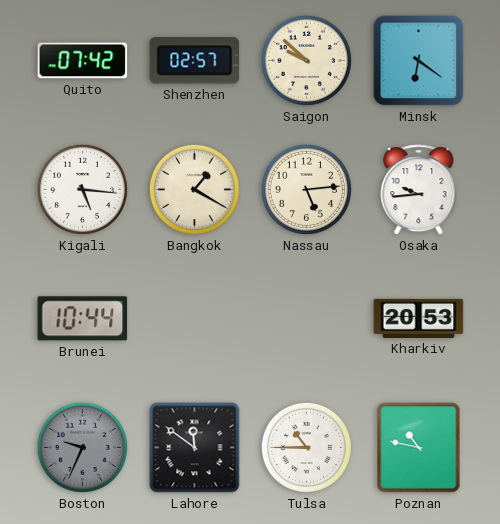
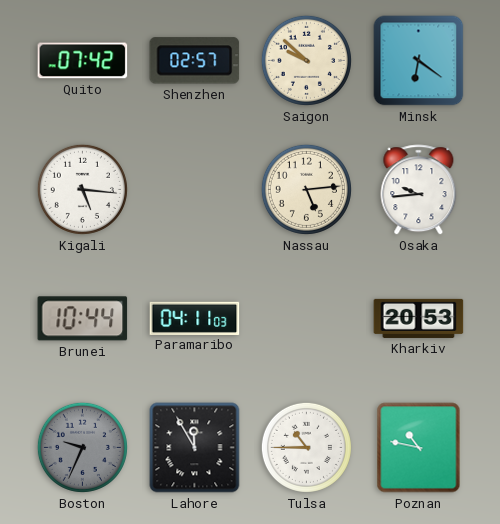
Bangkok: 1:20 -> none
Paramaribo: none -> 04:11
Lahore: 11:51 -> 11:55
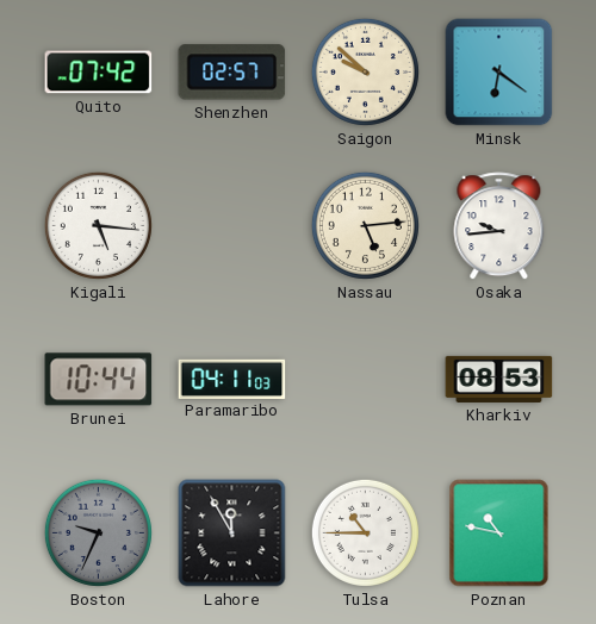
Kharkiv: 20:53 -> 08:53
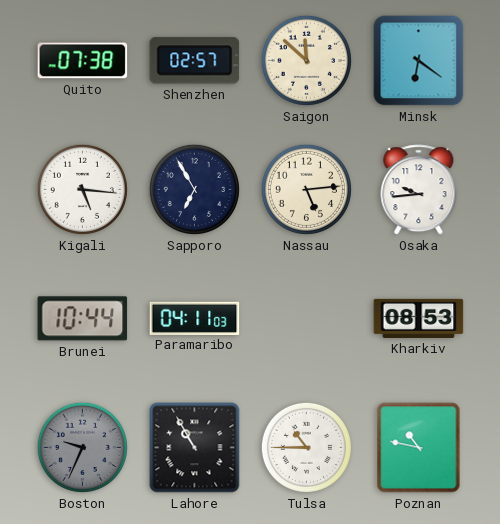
Quito: 07:42 -> 07:38
Saigon: 9:52 -> 11:52
Sapporo: none -> 6:55
Lahore: 11:55 -> 10:55
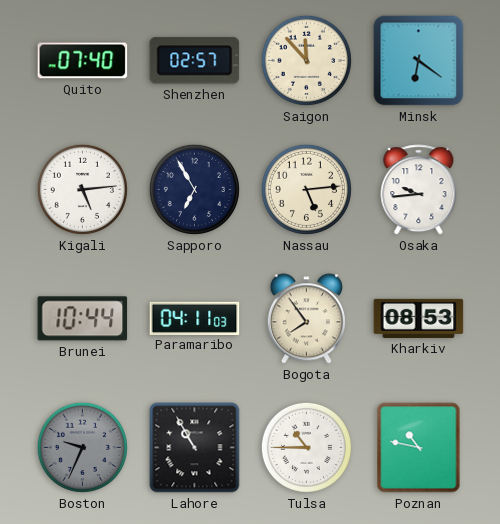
Quito: 07:38 -> 07:40
Saigon: 11:52 -> 11:53
Kigali: 5:16 -> 5:14
Bogota: none -> 7:54
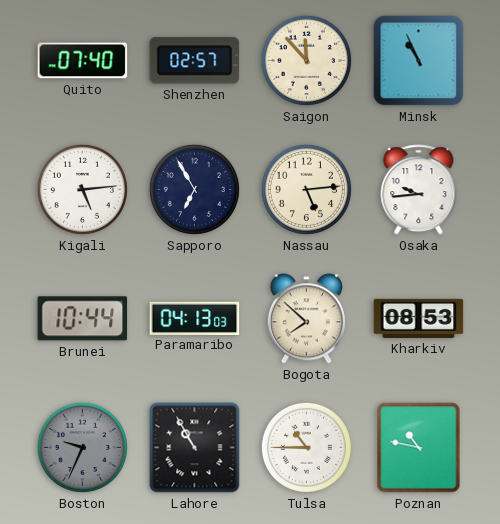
Minsk: 6:21 -> 10:56
Paramaribo: 04:11 -> 04:13
Bogota: 7:54 -> 7:52
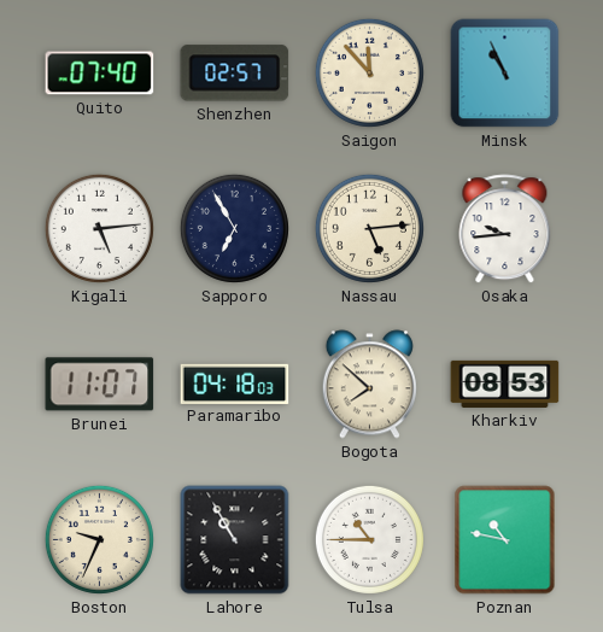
Brunei: 10:44 -> 11:07
Paramaribo: 04:13 -> 04:18
Boston dial: grey -> cream
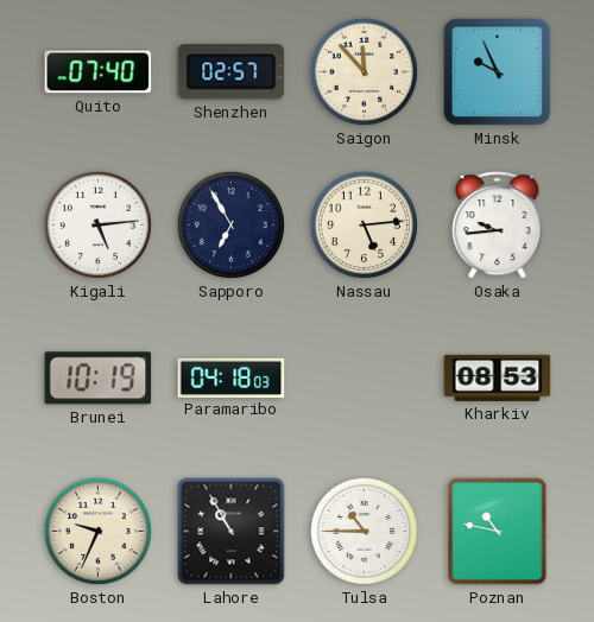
Minsk: 10:56 -> 9:56
Brunei: 11:07 -> 10:19
Bogota: 7:52 -> none
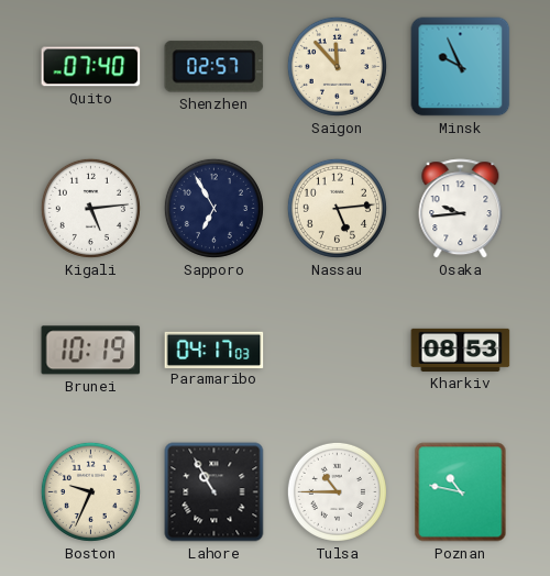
Paramaribo: 04:18 -> 04:17
